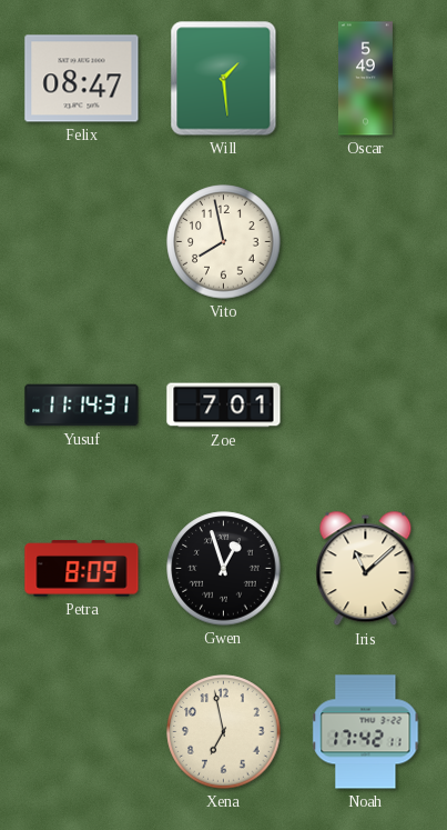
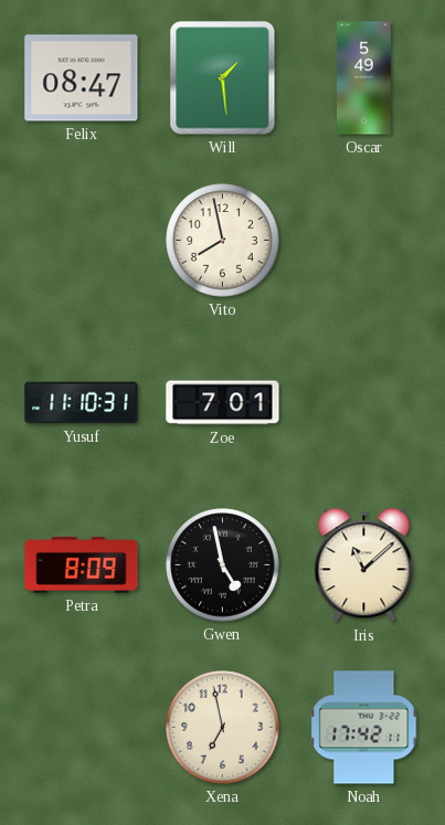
Yusuf: 11:14 -> 11:10
Gwen: 12:57 -> 4:58
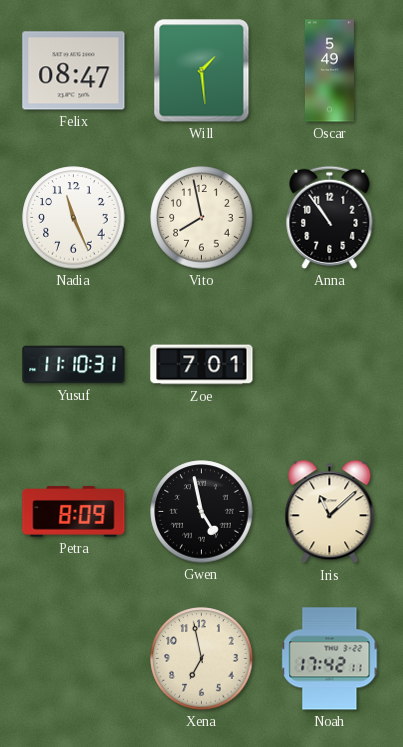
Nadia: none -> 11:26
Anna: none -> 10:54
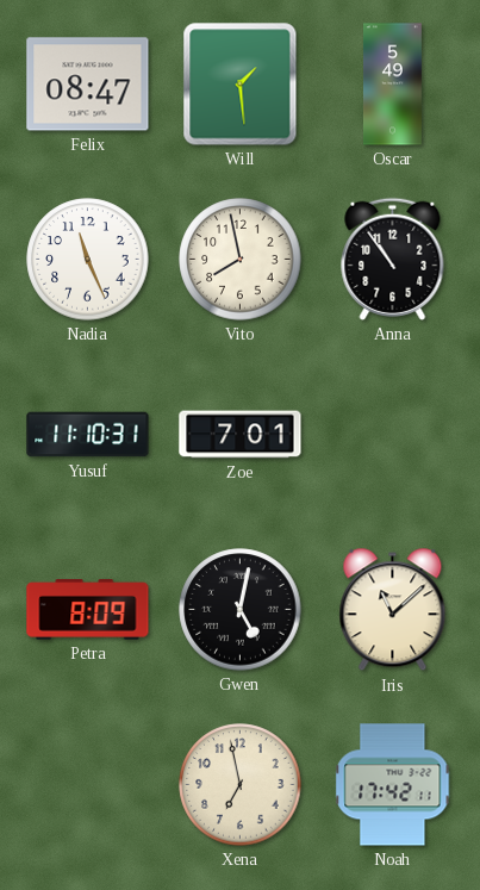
Gwen: 4:58 -> 5:02
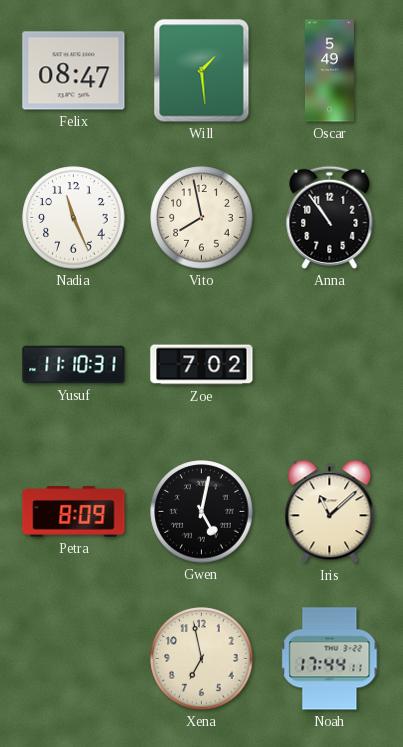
Zoe: 7:01 -> 7:02
Noah: 17:42 -> 17:44
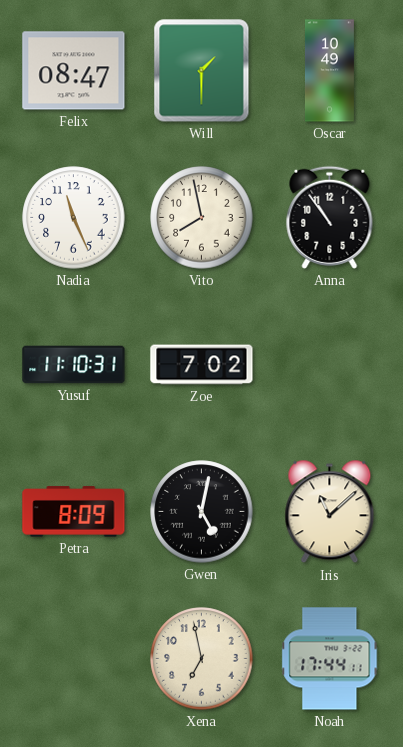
Will: 1:29 -> 1:30
Oscar: 5:49 -> 10:49
